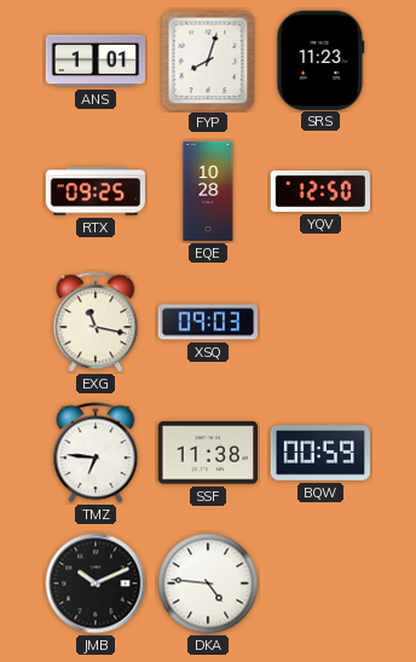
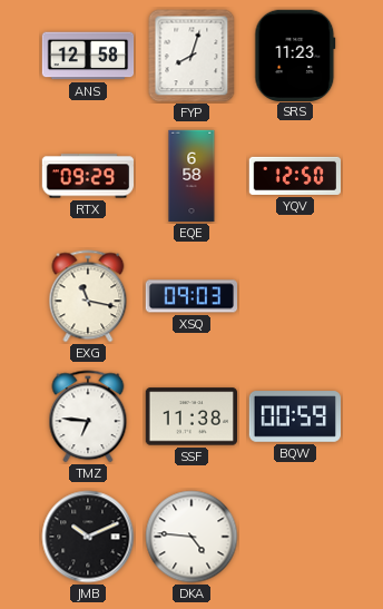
ANS: 1:01 -> 12:58
RTX: 09:25 -> 09:29
EQE: 10:28 -> 6:58
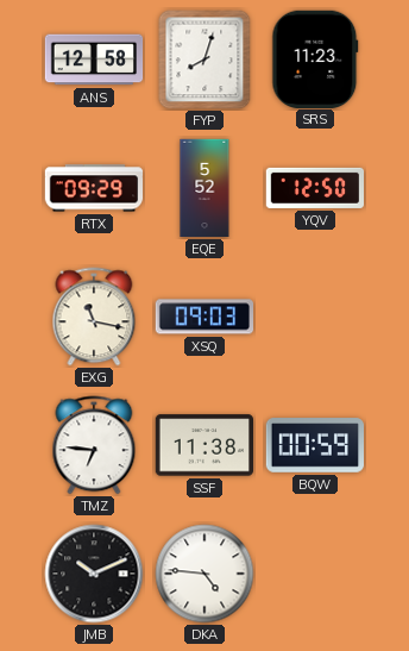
EQE: 6:58 -> 5:52
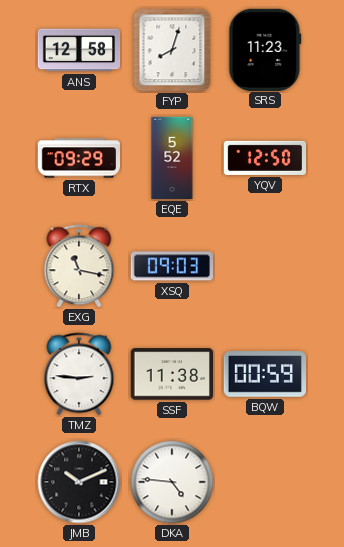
TMZ: 6:46 -> 2:46
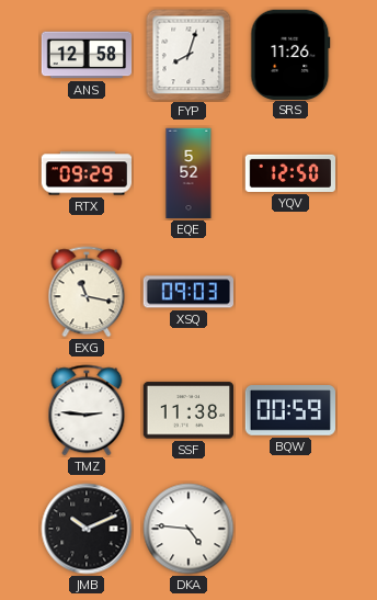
SRS: 11:23 -> 11:26
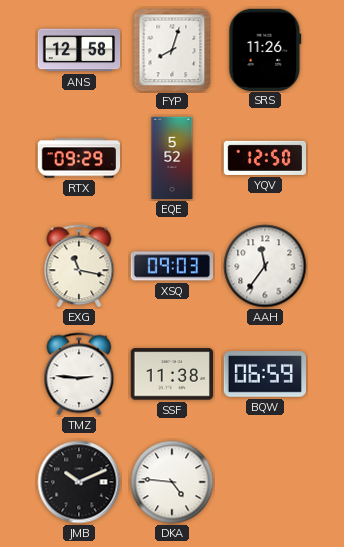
AAH: none -> 11:36
BQW: 00:59 -> 06:59
